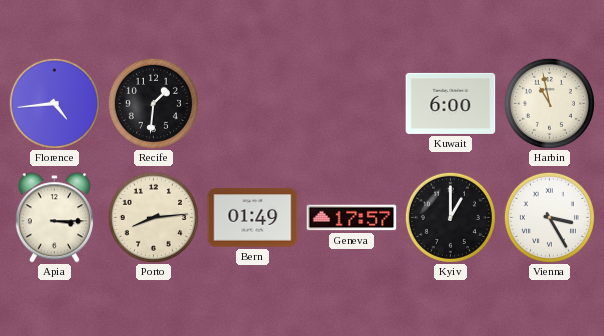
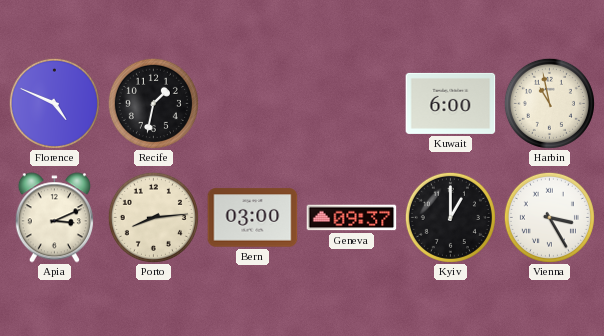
Florence: 4:44 -> 4:49
Recife: 1:31 -> 1:32
Apia: 3:15 -> 3:11
Bern: 01:49 -> 03:00
Geneva: 17:57 -> 09:37
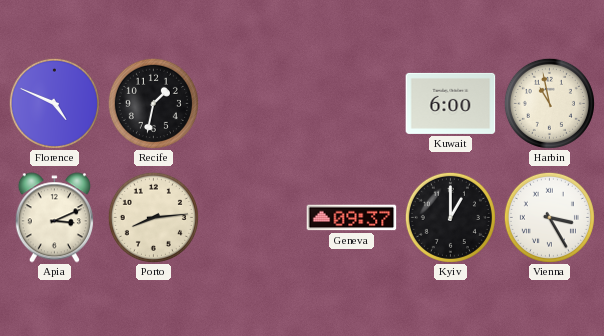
Bern: 03:00 -> none
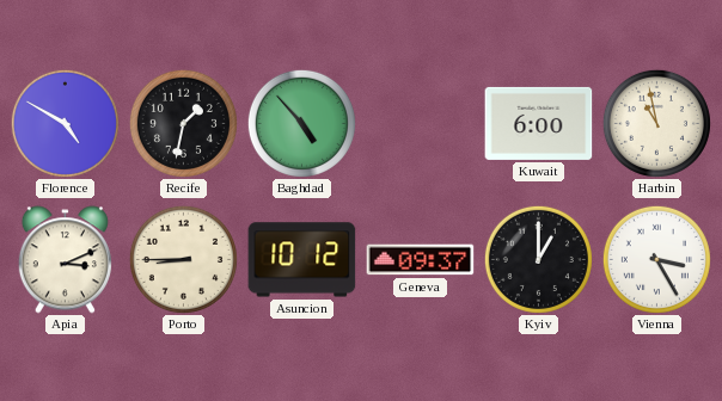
Florence: 4:49 -> 4:50
Baghdad: none -> 4:53
Porto: 8:14 -> 8:45
Asuncion: none -> 10:12
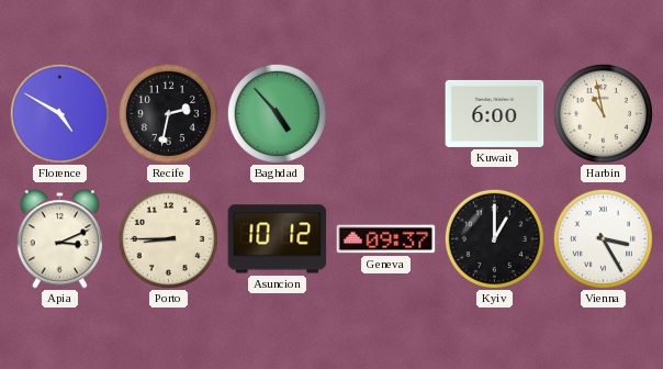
Recife: 1:32 -> 2:32
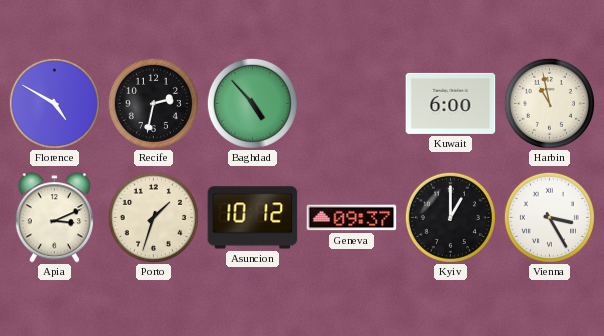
Porto: 8:45 -> 1:33
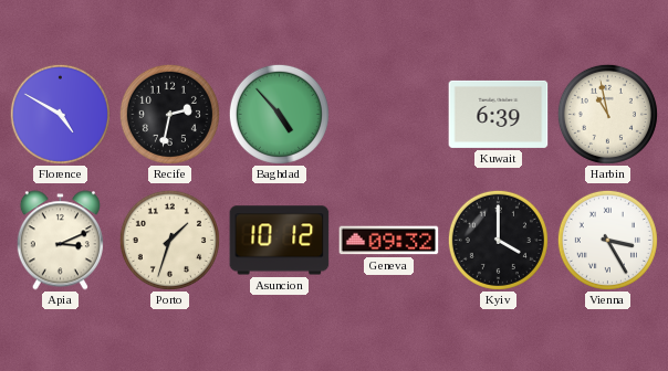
Kuwait: 6:00 -> 6:39
Geneva: 09:37 -> 09:32
Kyiv: 1:00 -> 4:00
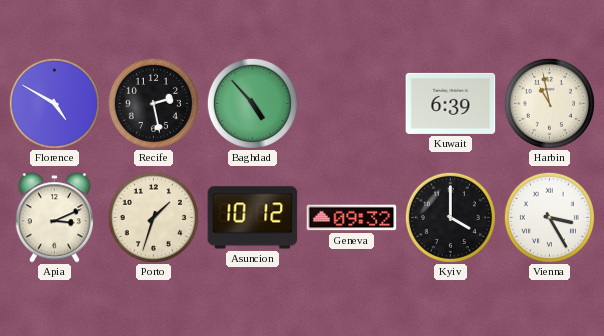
Recife: 2:32 -> 2:28
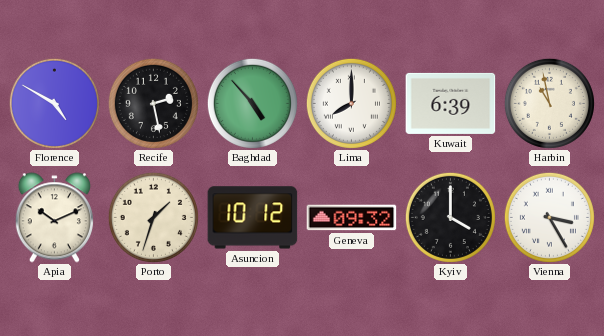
Lima: none -> 8:00
Apia: 3:11 -> 10:11
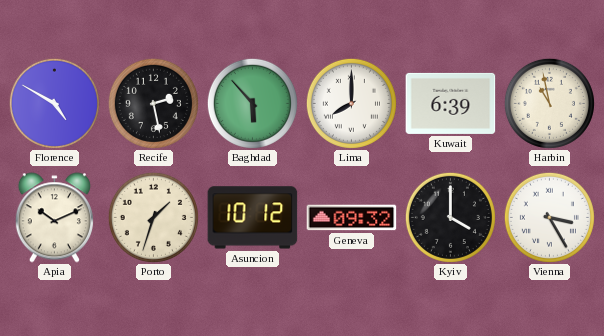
Baghdad: 4:53 -> 5:53
